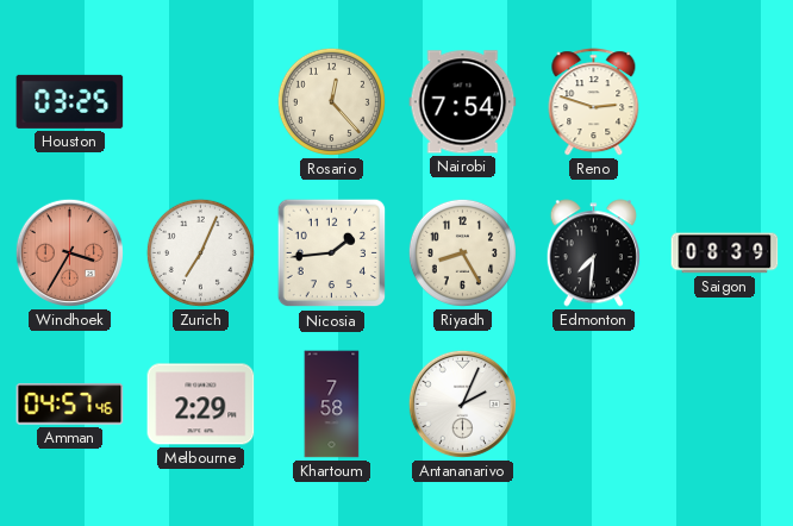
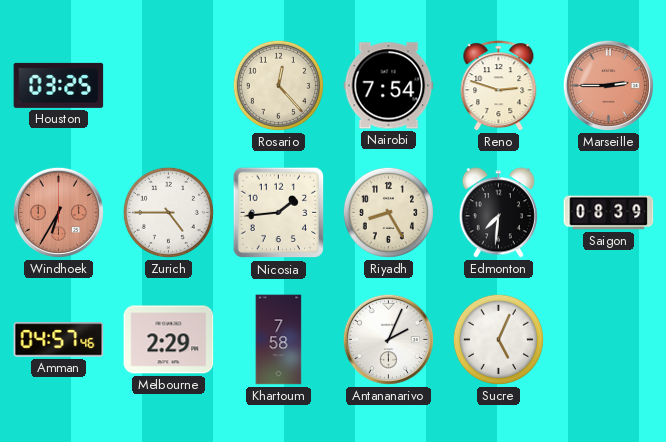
Marseille: none -> 2:45
Windhoek: 3:35 -> 6:35
Zurich: 7:04 -> 4:45
Sucre: none -> 5:04
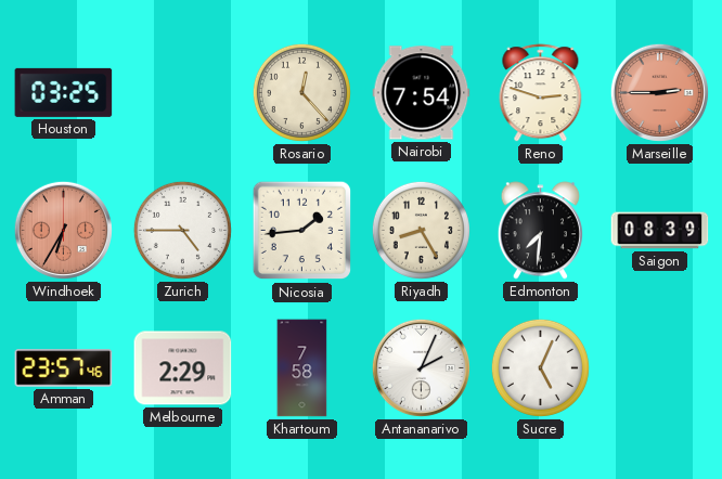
Amman: 04:57 -> 23:57
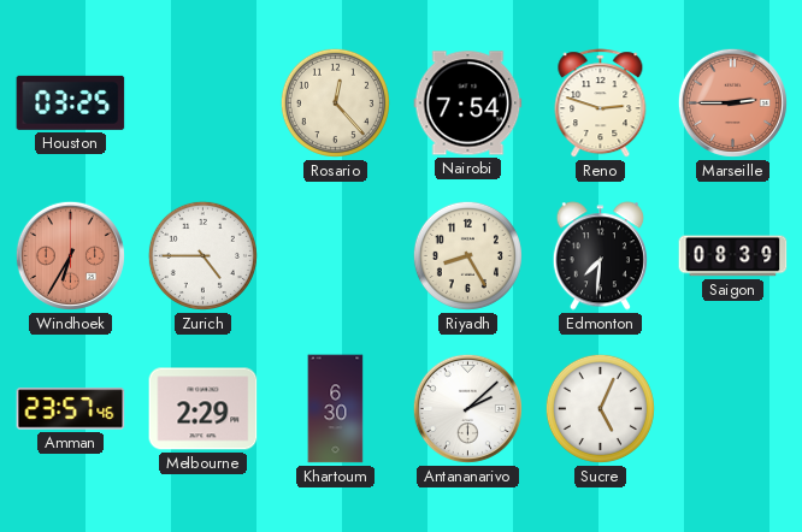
Nicosia: 1:44 -> none
Khartoum: 7:58 -> 6:30
Antananarivo: 2:04 -> 2:08
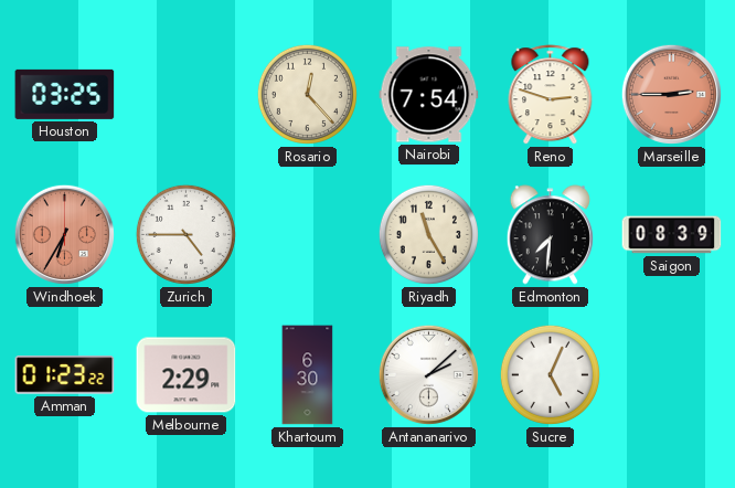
Riyadh: 8:25 -> 11:25
Amman: 23:57 -> 01:23
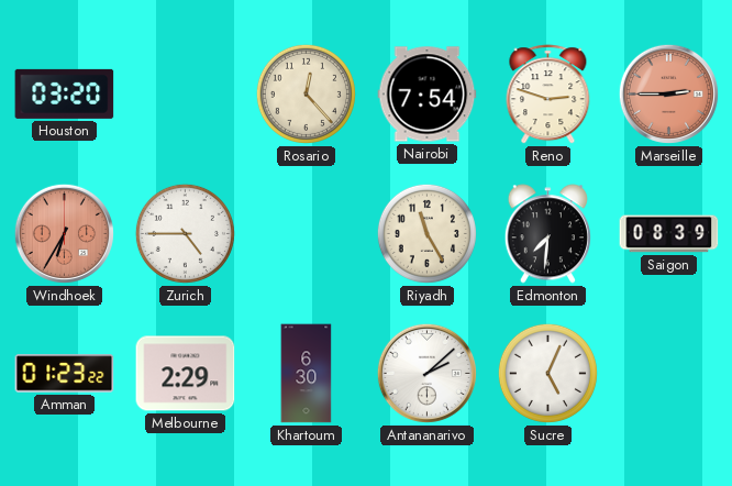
Houston: 03:25 -> 03:20
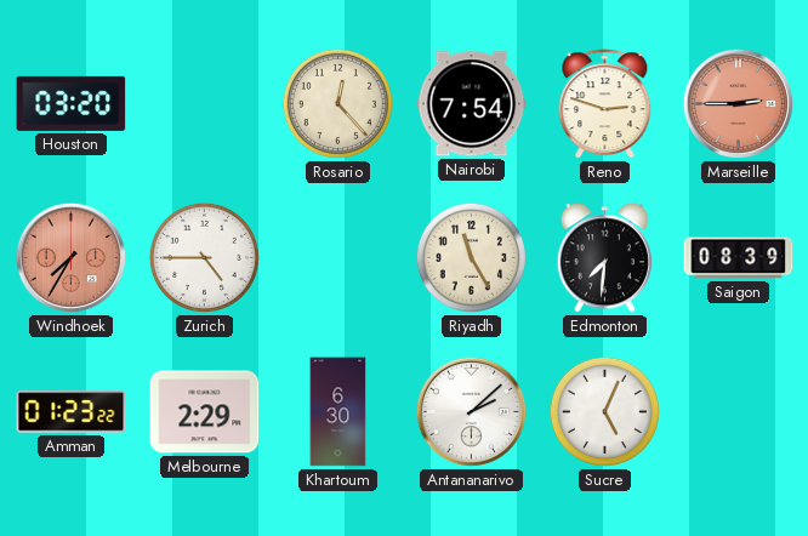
Windhoek: 6:35 -> 7:35
